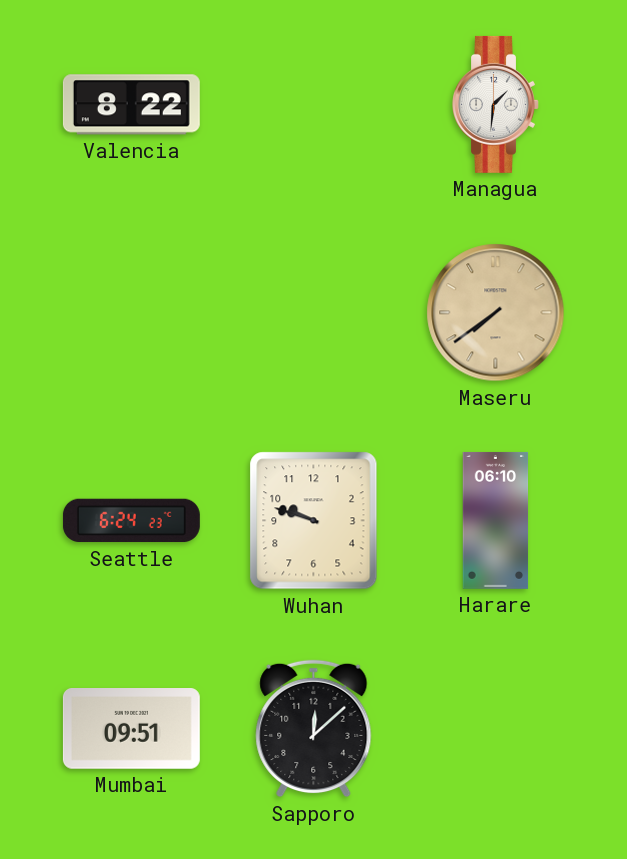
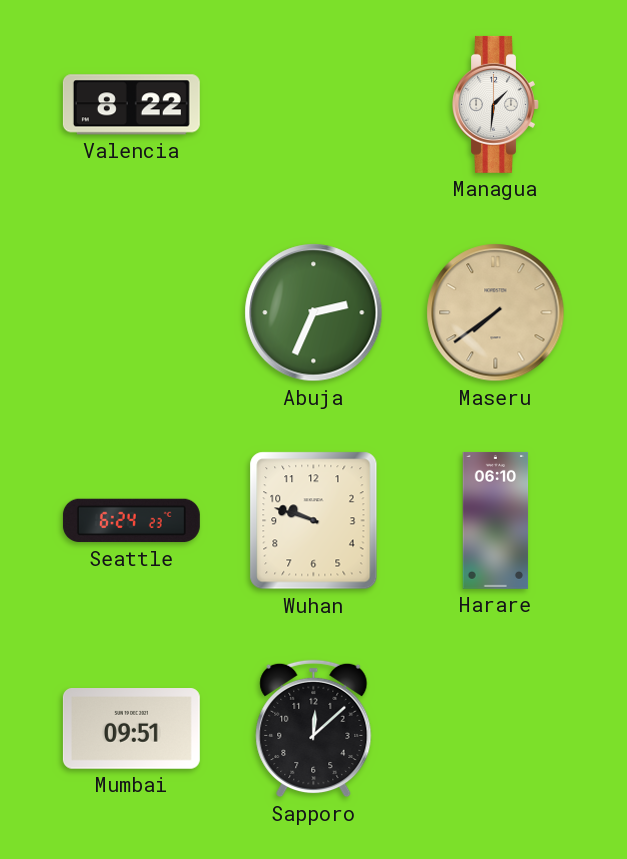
Abuja: none -> 2:34
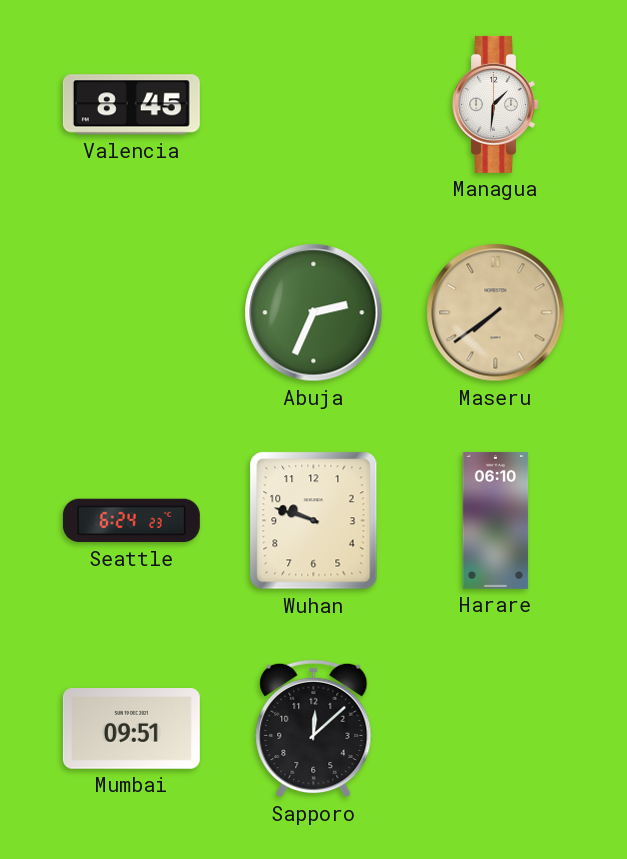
Valencia: 8:22 -> 8:45
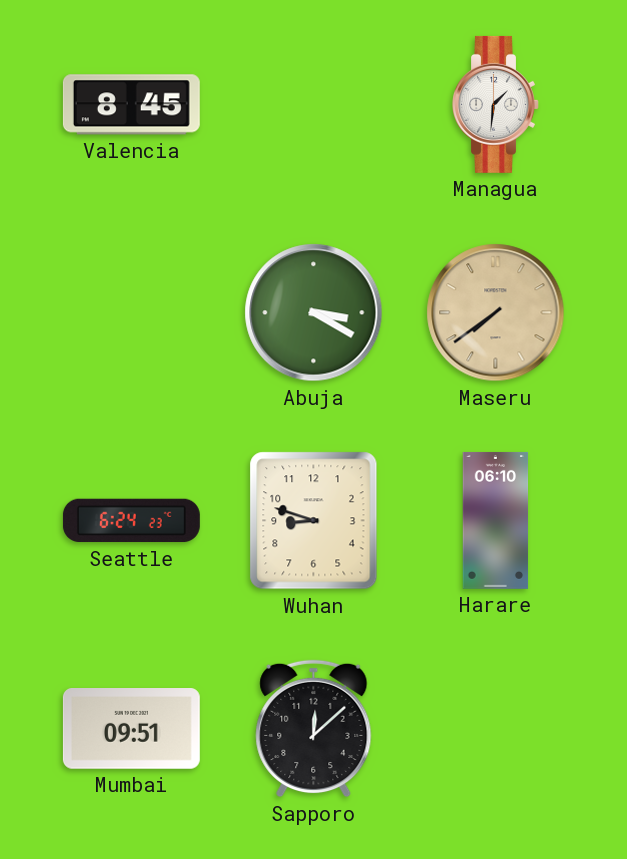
Abuja: 2:34 -> 3:20
Wuhan: 9:48 -> 8:48
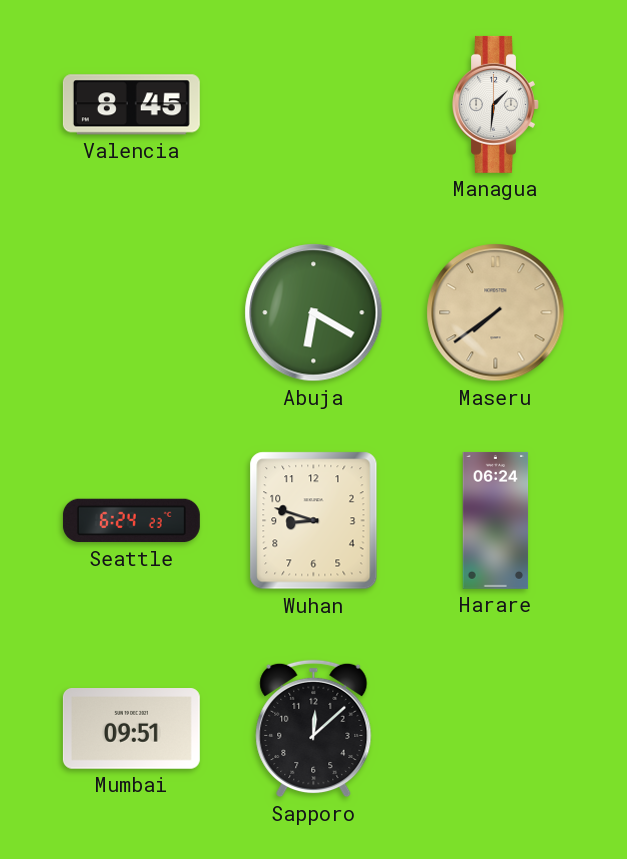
Abuja: 3:20 -> 6:20
Harare: 06:10 -> 06:24
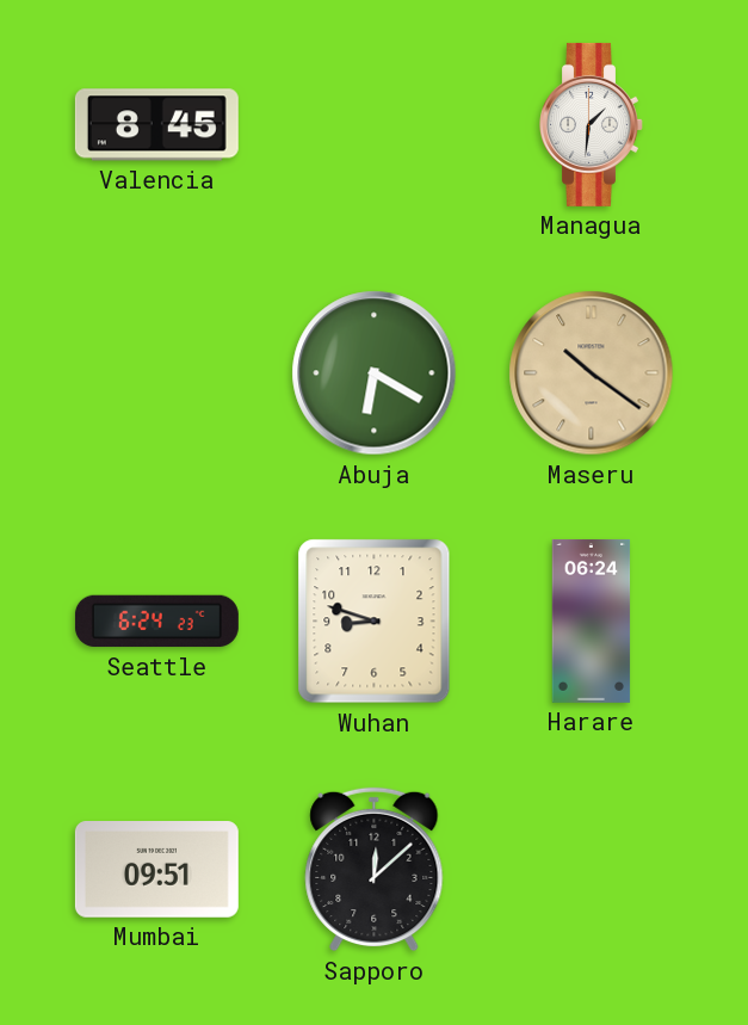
Maseru: 7:39 -> 10:21
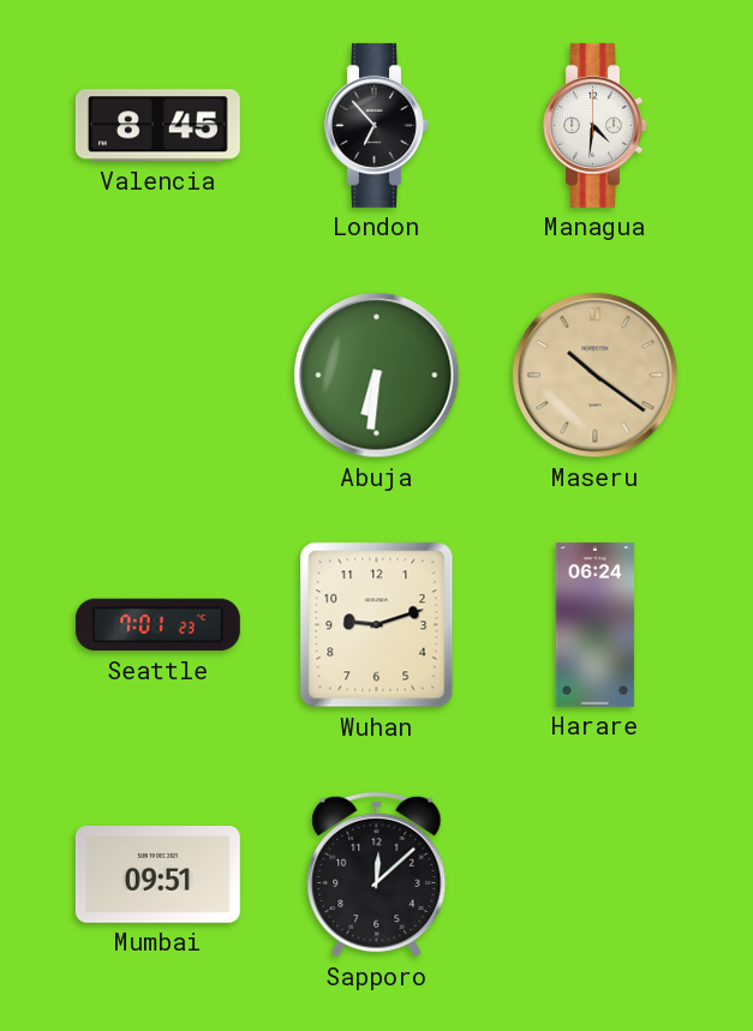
London: none -> 6:53
Managua: 1:31 -> 4:31
Abuja: 6:20 -> 6:31
Seattle: 6:24 -> 7:01
Wuhan: 8:48 -> 9:12
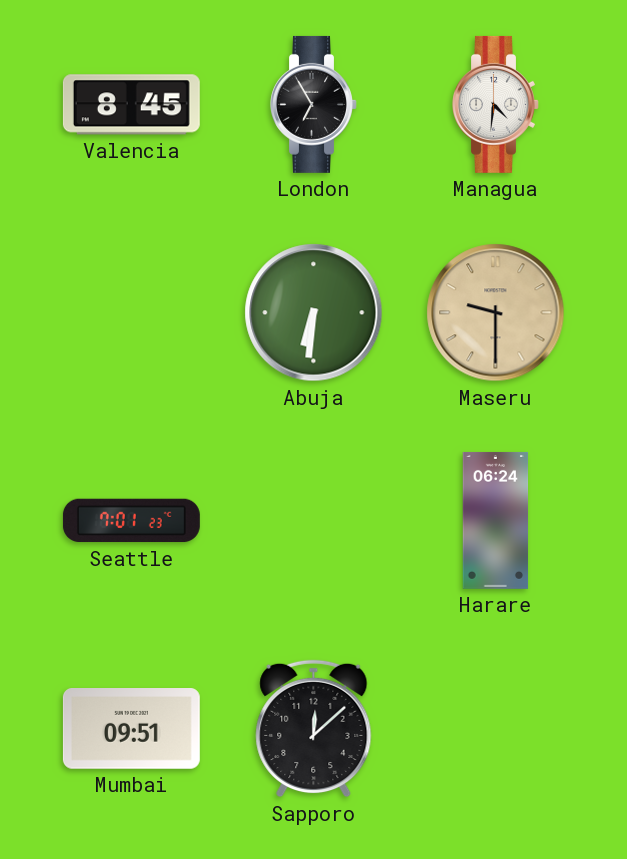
London: 6:53 -> 6:55
Maseru: 10:21 -> 9:30
Wuhan: 9:12 -> none
